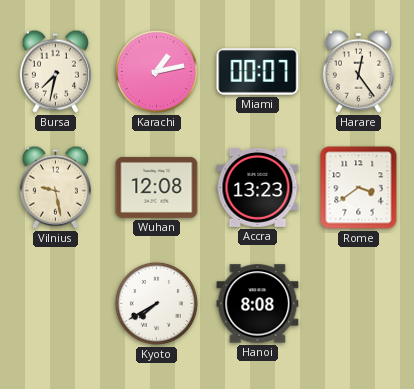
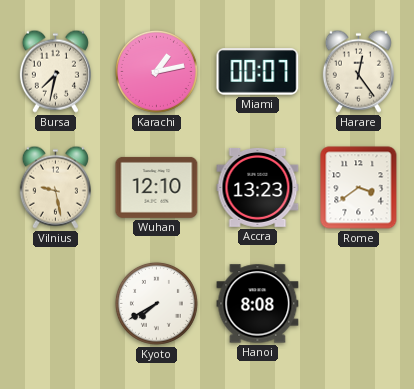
Wuhan: 12:08 -> 12:10
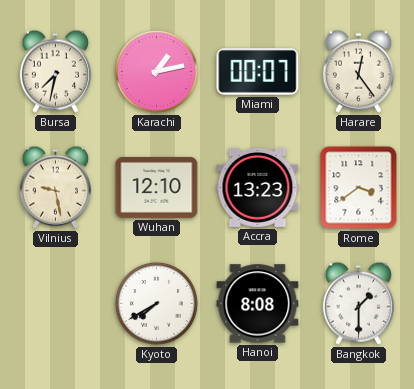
Bangkok: none -> 1:30
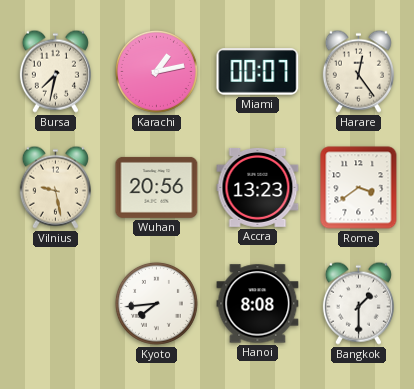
Wuhan: 12:10 -> 20:56
Kyoto: 7:40 -> 7:44
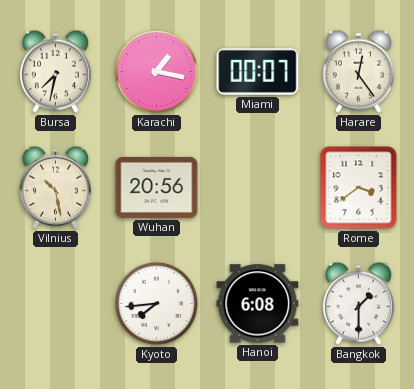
Karachi: 1:13 -> 1:17
Vilnius: 9:28 -> 10:28
Accra: 13:23 -> none
Hanoi: 8:08 -> 6:08
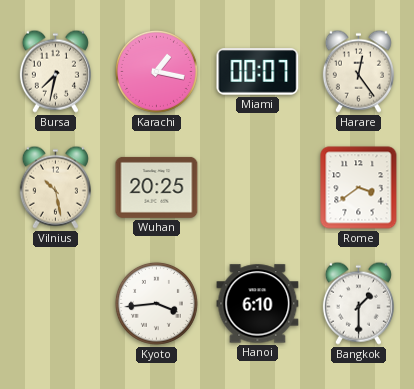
Wuhan: 20:56 -> 20:25
Kyoto: 7:44 -> 3:44
Hanoi: 6:08 -> 6:10
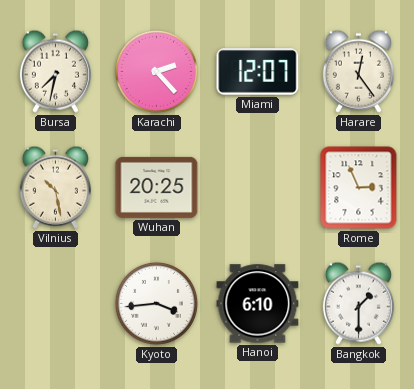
Karachi: 1:17 -> 2:23
Miami: 00:07 -> 12:07
Rome: 3:39 -> 2:56
